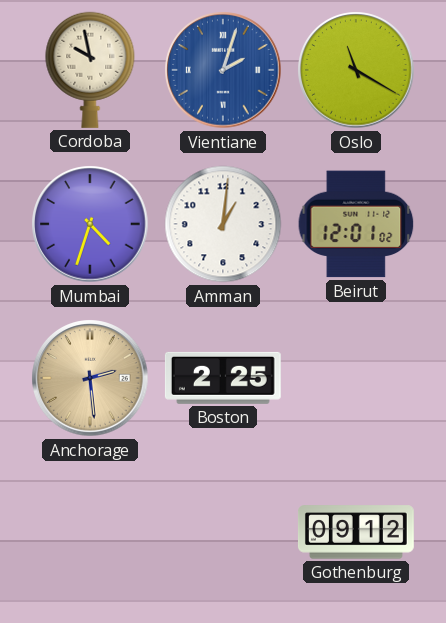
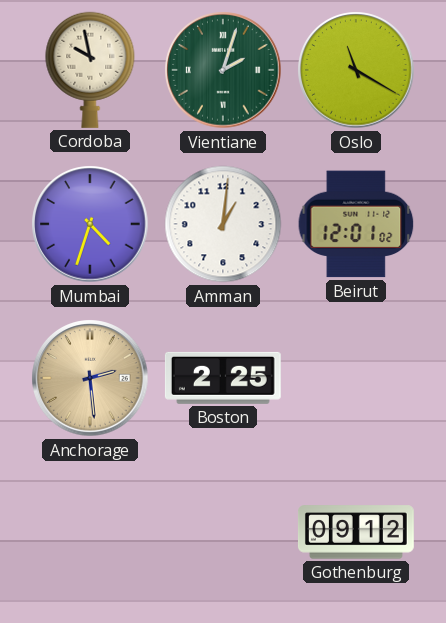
Vientiane dial: blue -> green
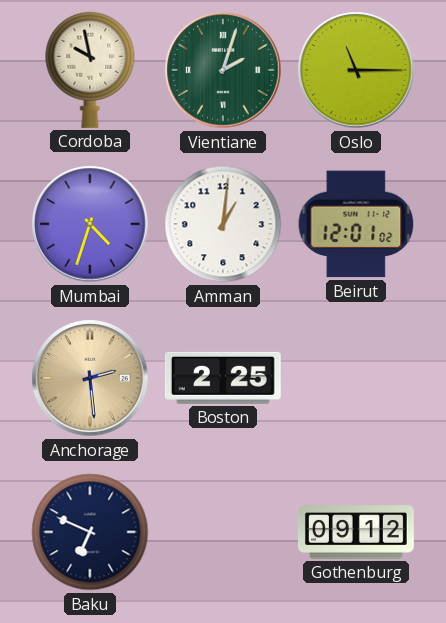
Oslo: 11:20 -> 11:15
Baku: none -> 6:49
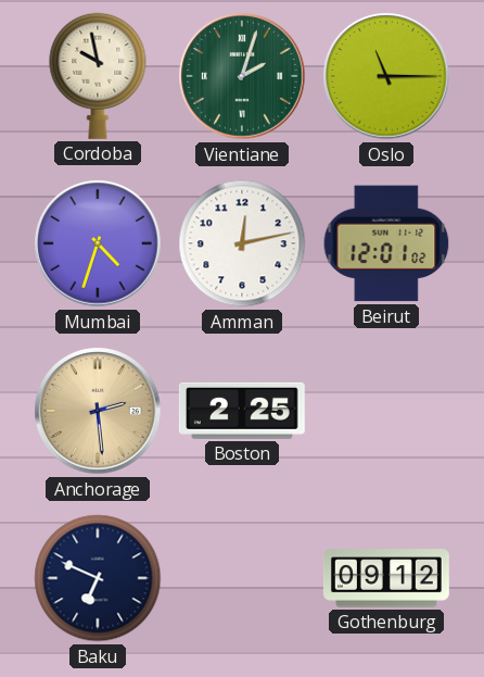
Amman: 1:01 -> 12:13
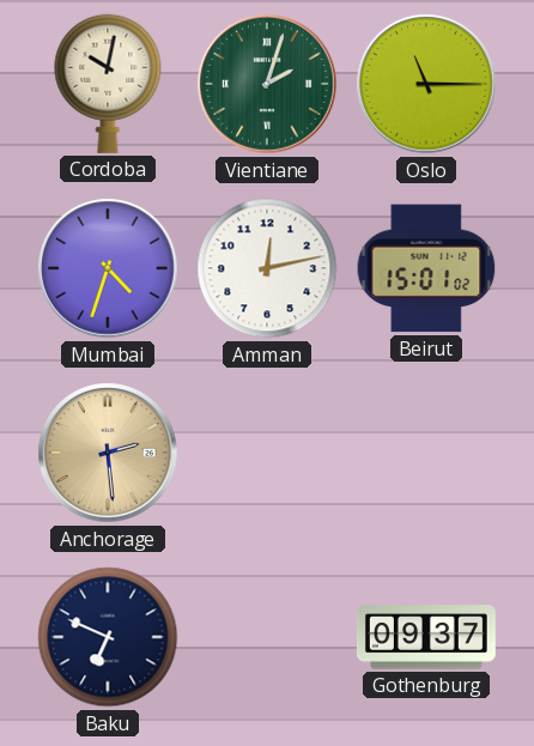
Cordoba: 9:58 -> 10:02
Beirut: 12:01 -> 15:01
Boston: 2:25 -> none
Gothenburg: 09:12 -> 09:37
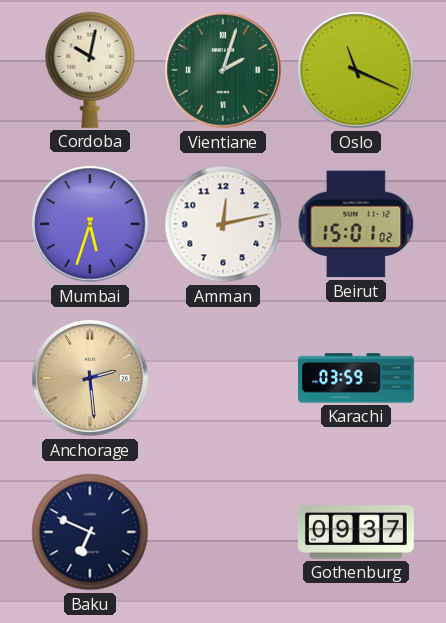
Oslo: 11:15 -> 11:19
Mumbai: 4:33 -> 5:33
Karachi: none -> 03:59
